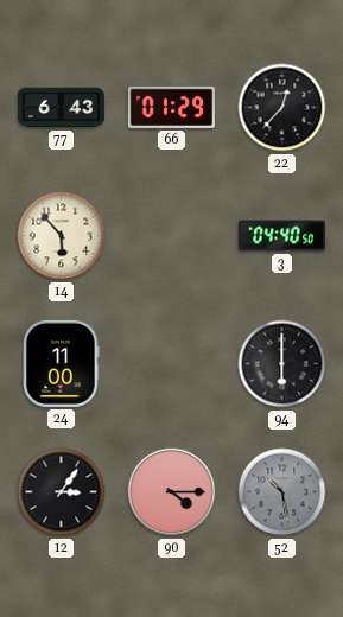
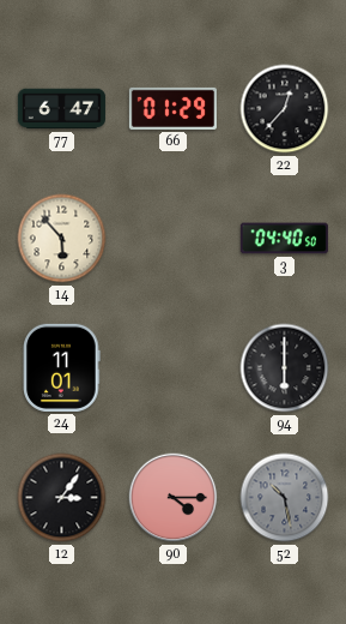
77: 6:43 -> 6:47
24: 11:00 -> 11:01
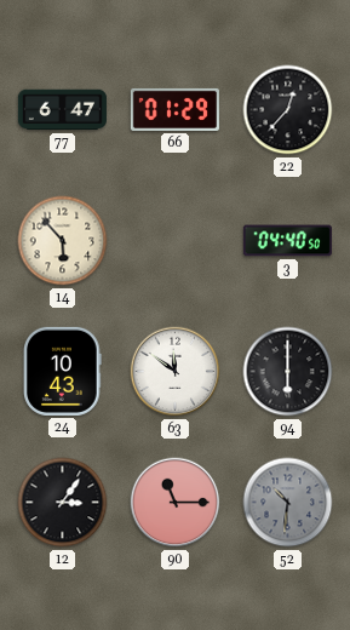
24: 11:01 -> 10:43
63: none -> 11:51
90: 4:15 -> 11:15
52: 10:28 -> 10:31
